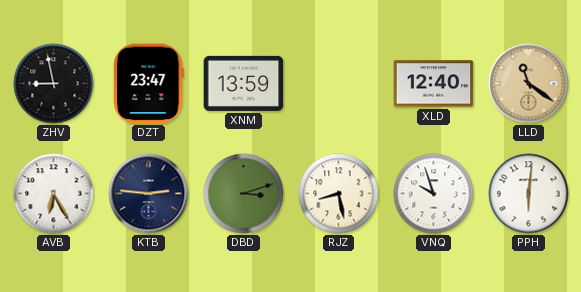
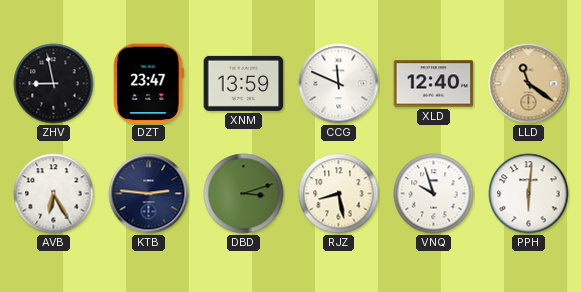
CCG: none -> 11:49
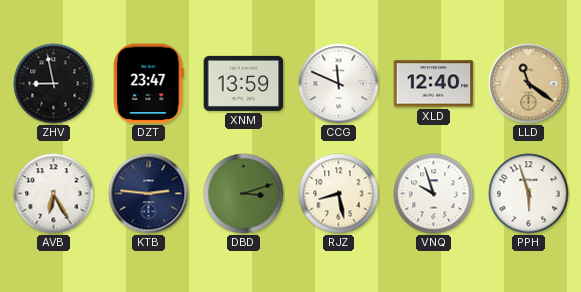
PPH: 6:01 -> 5:57
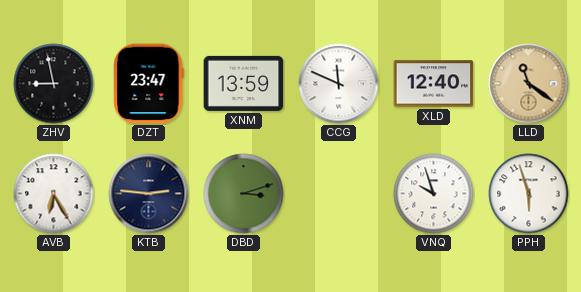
RJZ: 8:28 -> none
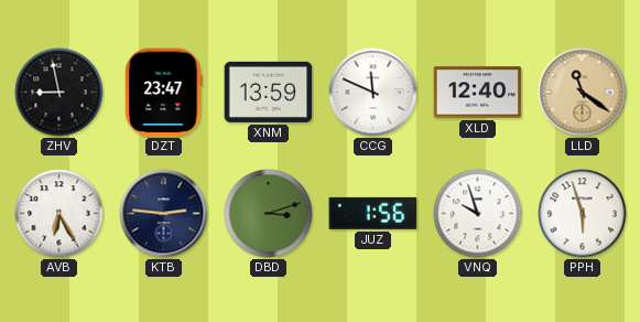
JUZ: none -> 1:56
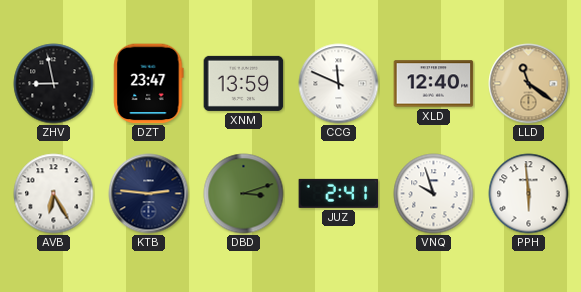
JUZ: 1:56 -> 2:41
PPH: 5:57 -> 5:59
